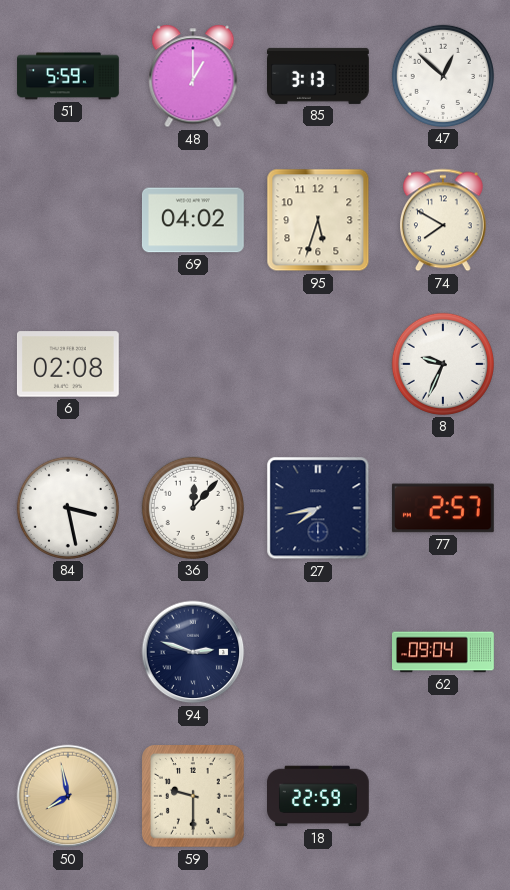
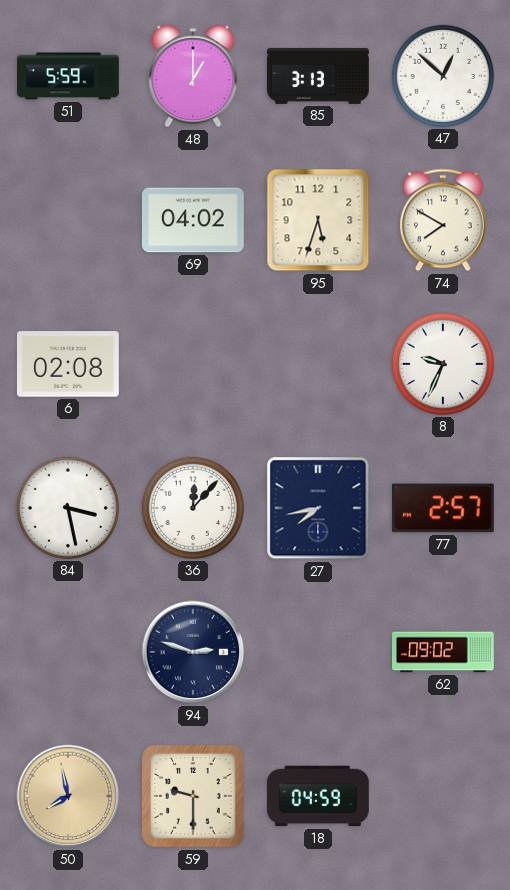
62: 09:04 -> 09:02
18: 22:59 -> 04:59
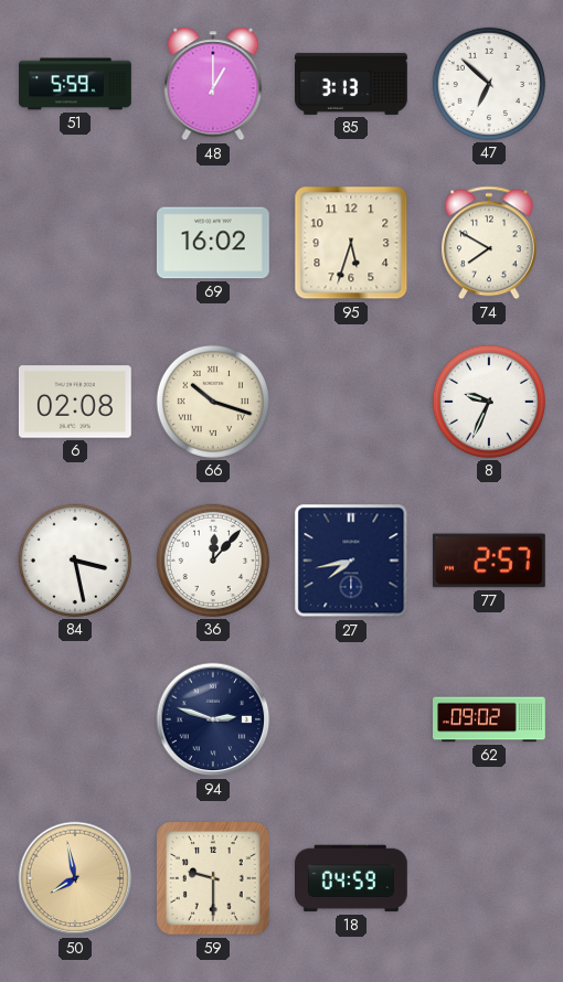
47: 12:52 -> 6:52
69: 04:02 -> 16:02
66: none -> 10:18
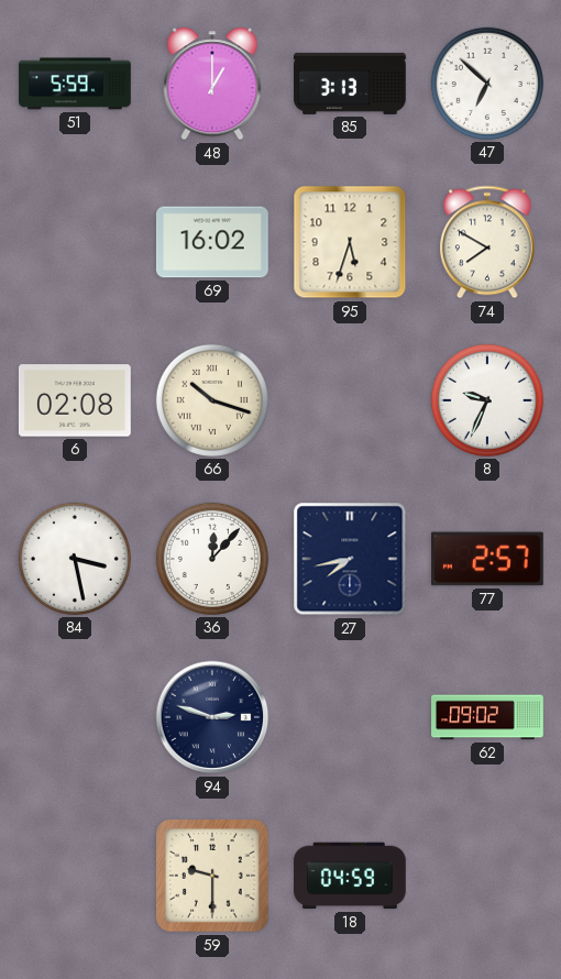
50: 7:58 -> none
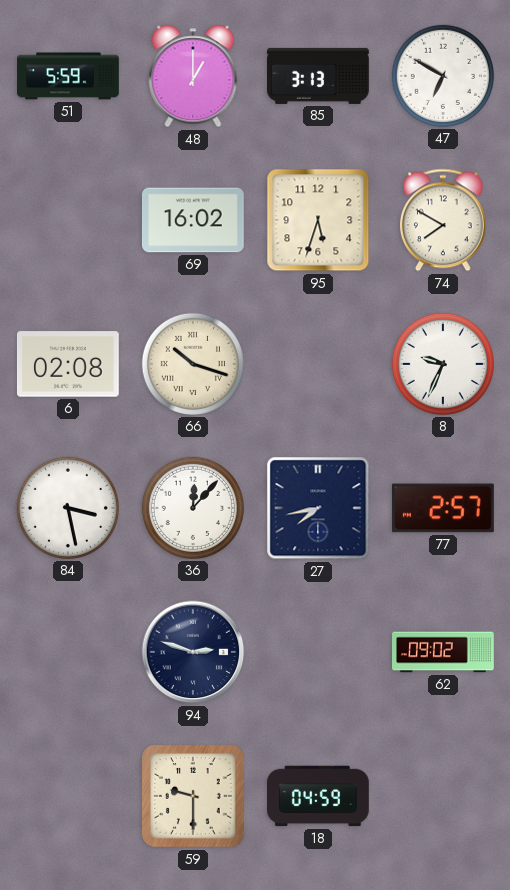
47: 6:52 -> 6:50
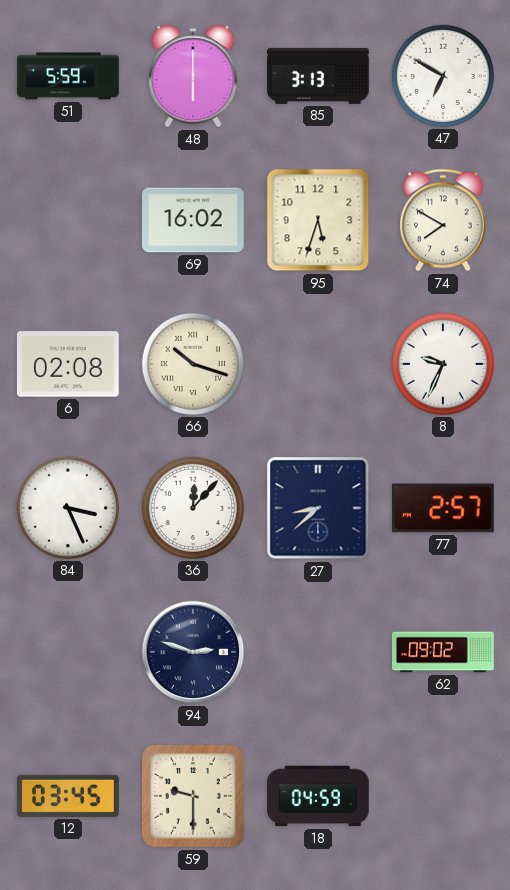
48: 1:00 -> 6:00
84: 3:28 -> 3:26
27: 7:43 -> 8:38
12: none -> 03:45
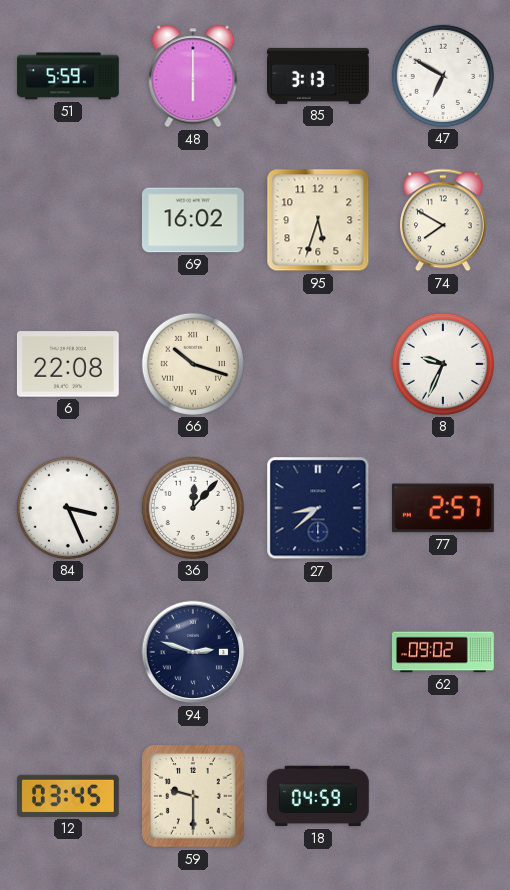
6: 02:08 -> 22:08
